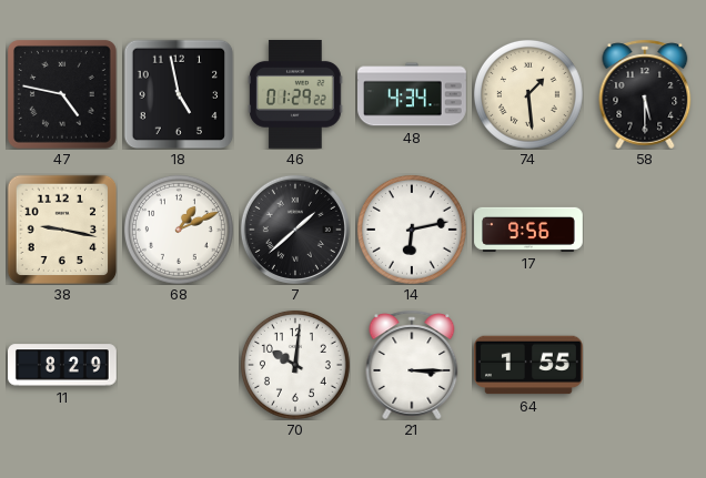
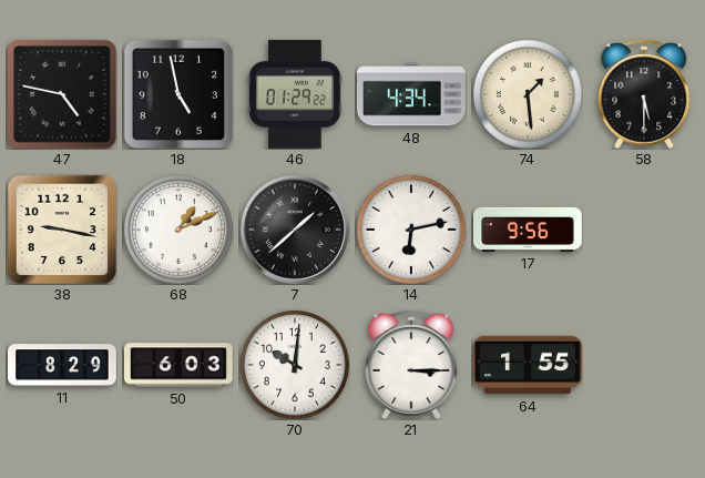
50: none -> 6:03
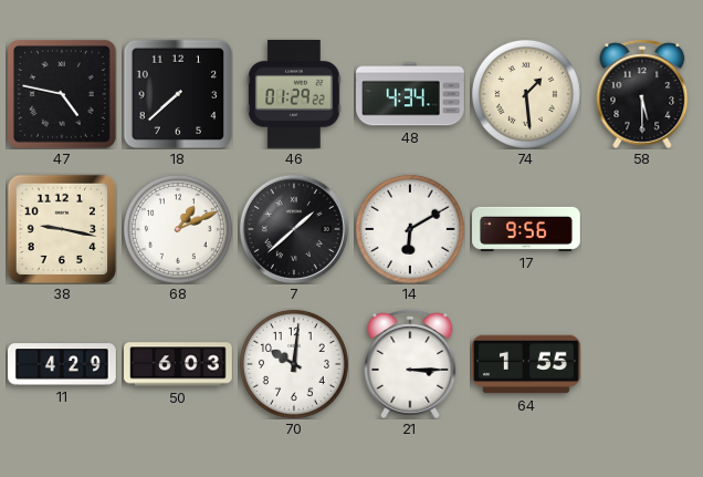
18: 4:58 -> 7:38
14: 6:13 -> 6:10
11: 8:29 -> 4:29
